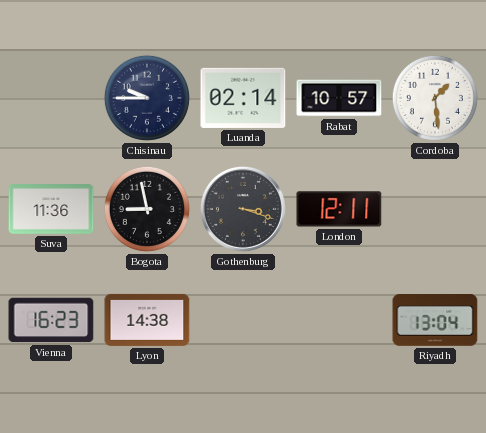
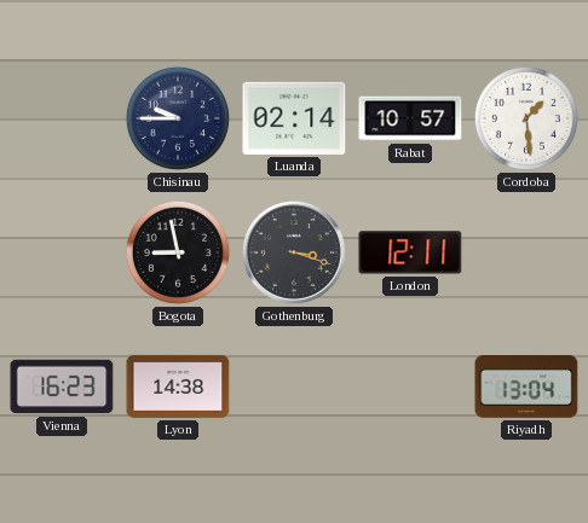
Suva: 11:36 -> none
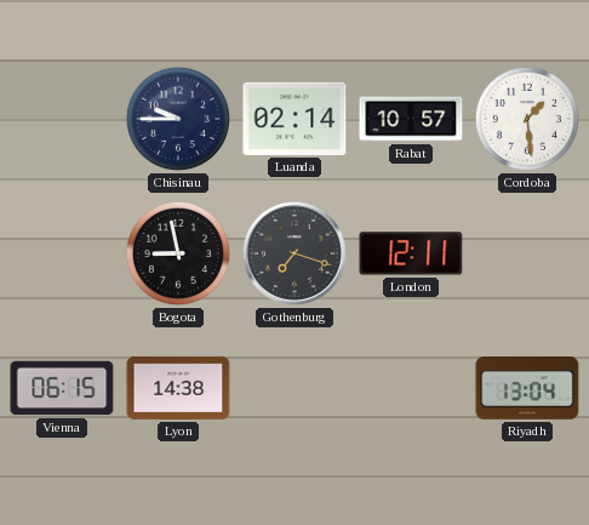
Gothenburg: 3:18 -> 7:18
Vienna: 16:23 -> 06:15
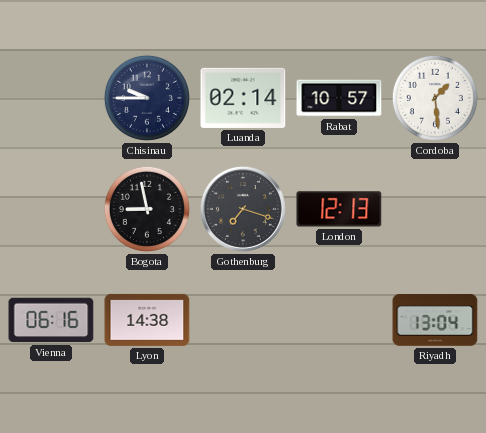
London: 12:11 -> 12:13
Vienna: 06:15 -> 06:16
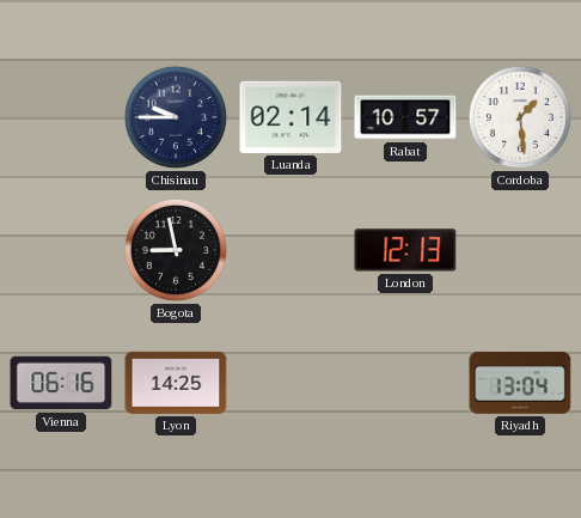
Gothenburg: 7:18 -> none
Lyon: 14:38 -> 14:25
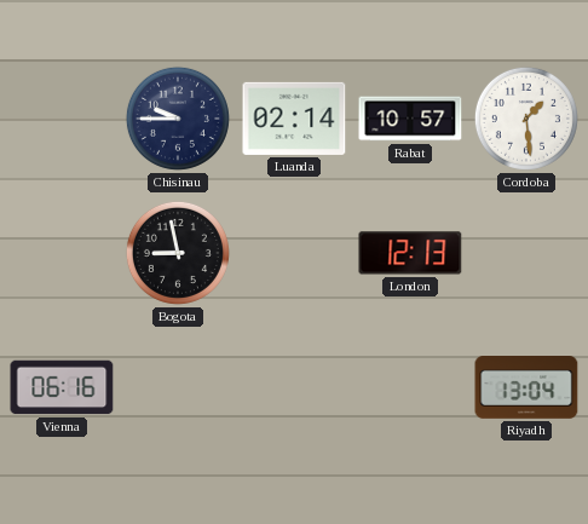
Lyon: 14:25 -> none
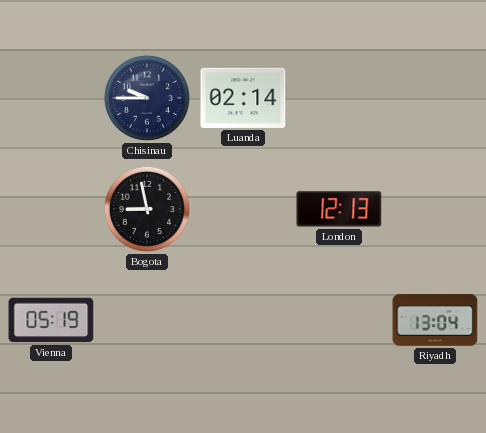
Rabat: 10:57 -> none
Cordoba: 1:29 -> none
Vienna: 06:16 -> 05:19
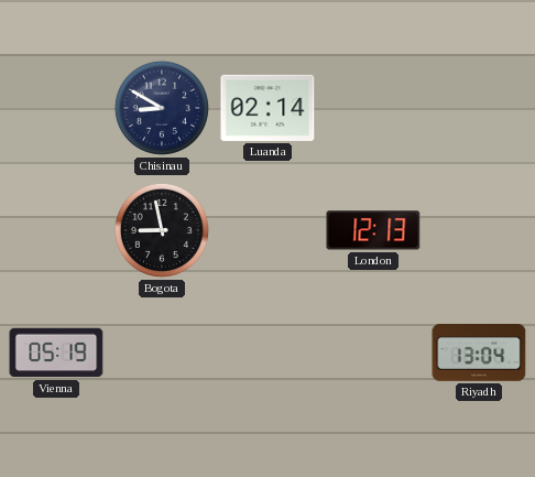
Chisinau: 9:45 -> 8:50
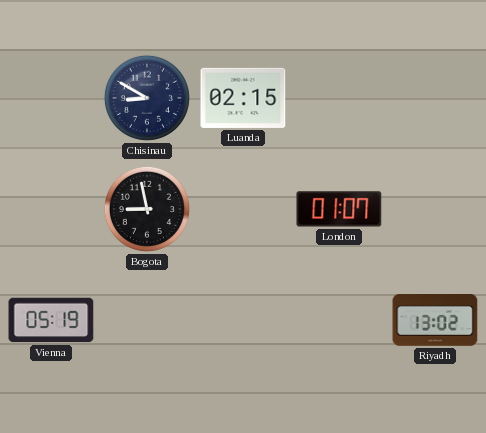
Luanda: 02:14 -> 02:15
London: 12:13 -> 01:07
Riyadh: 13:04 -> 13:02
